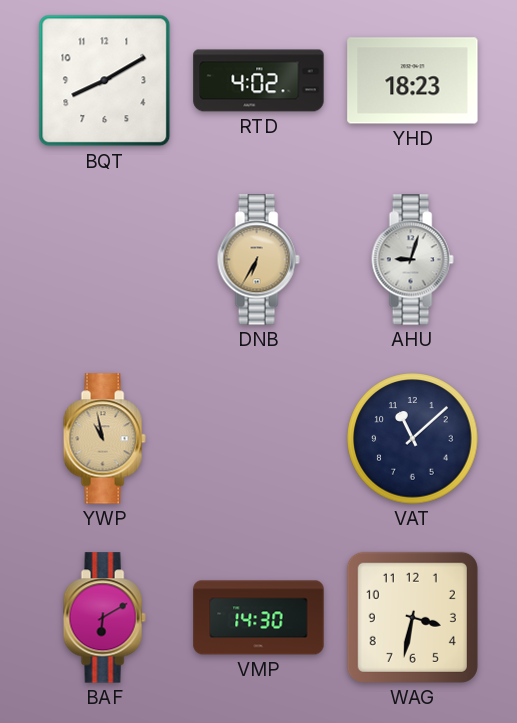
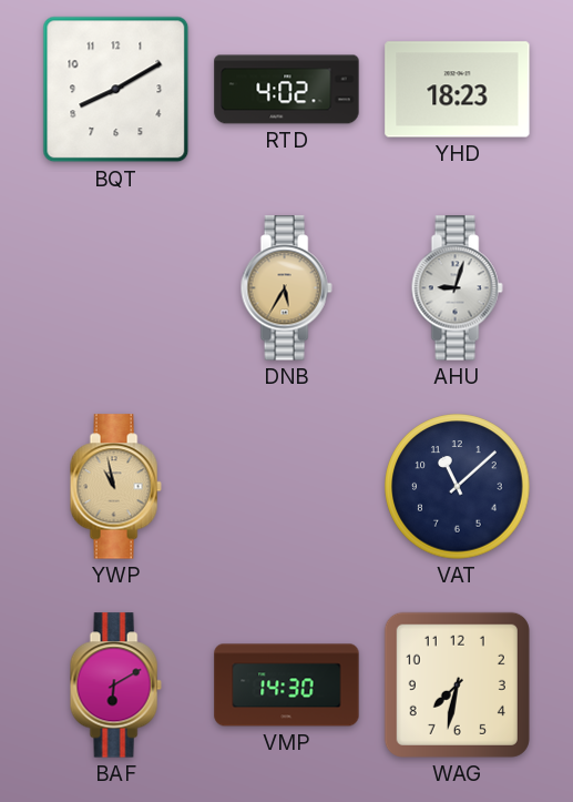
DNB: 6:35 -> 5:35
WAG: 3:32 -> 7:32
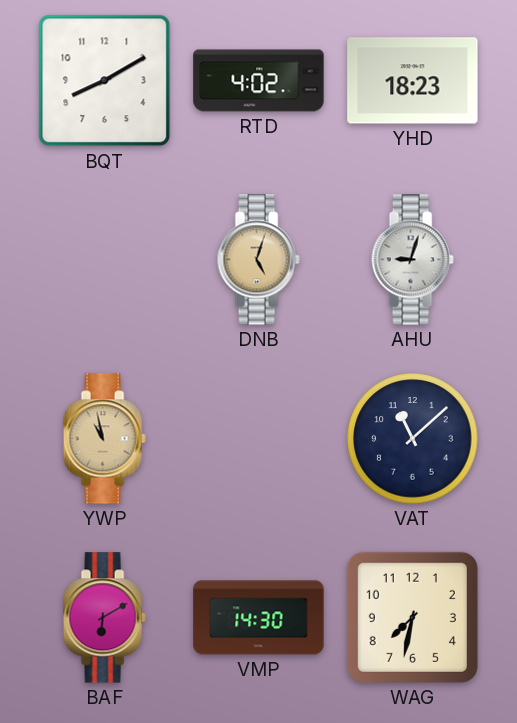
DNB: 5:35 -> 5:03
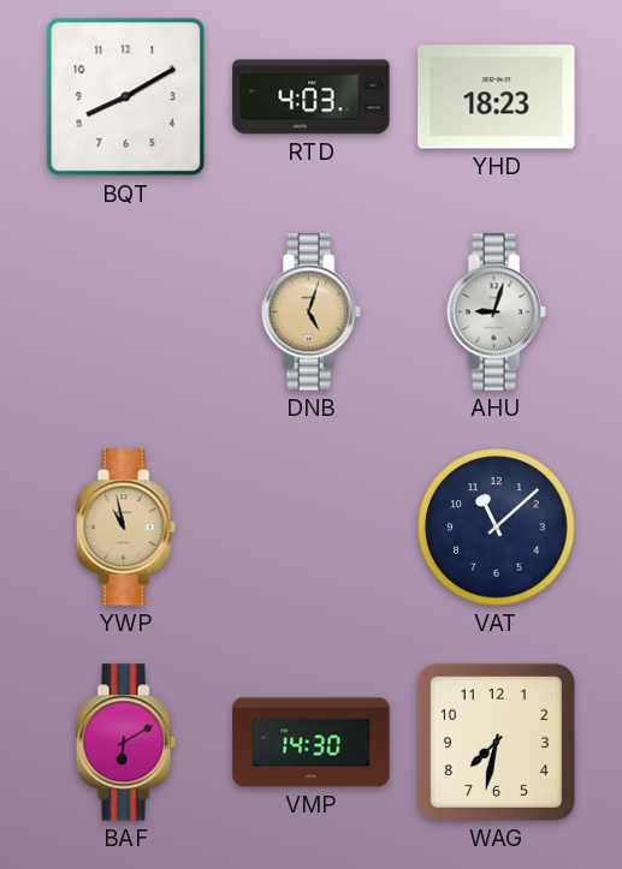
RTD: 4:02 -> 4:03
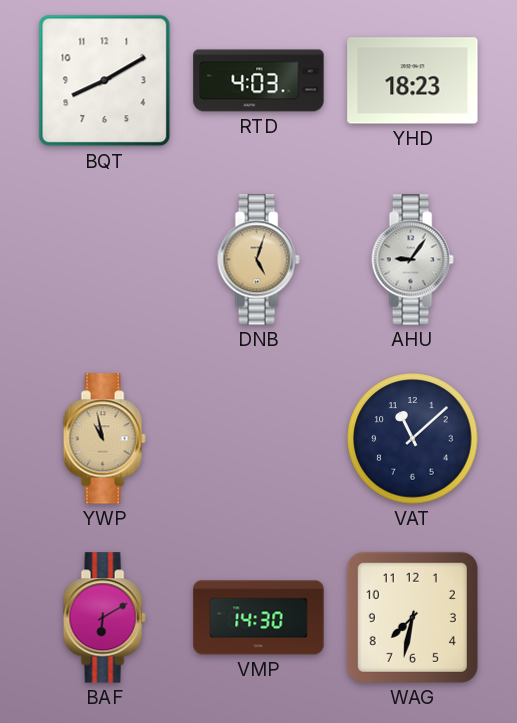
AHU: 9:03 -> 9:06
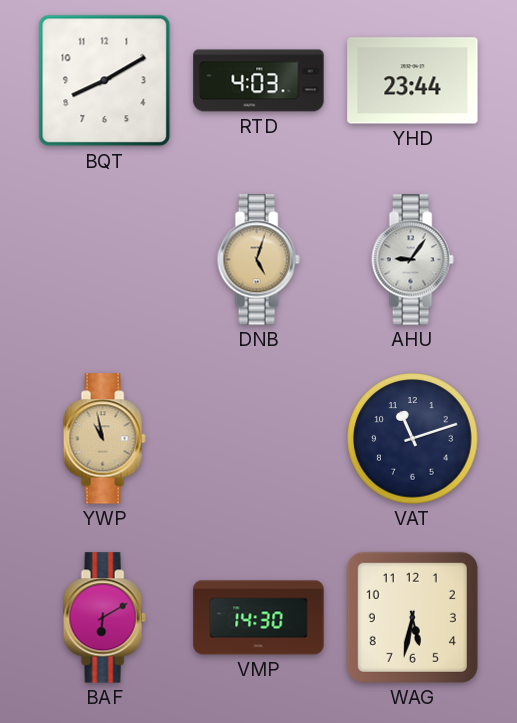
YHD: 18:23 -> 23:44
VAT: 11:08 -> 11:12
WAG: 7:32 -> 5:32
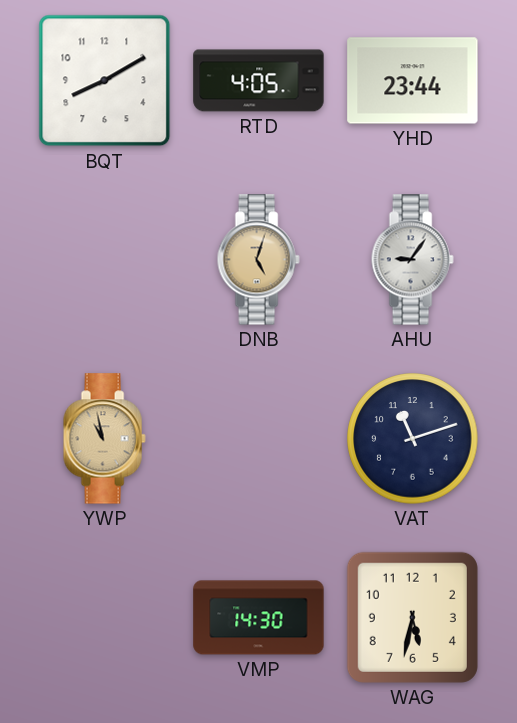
RTD: 4:03 -> 4:05
BAF: 6:10 -> none
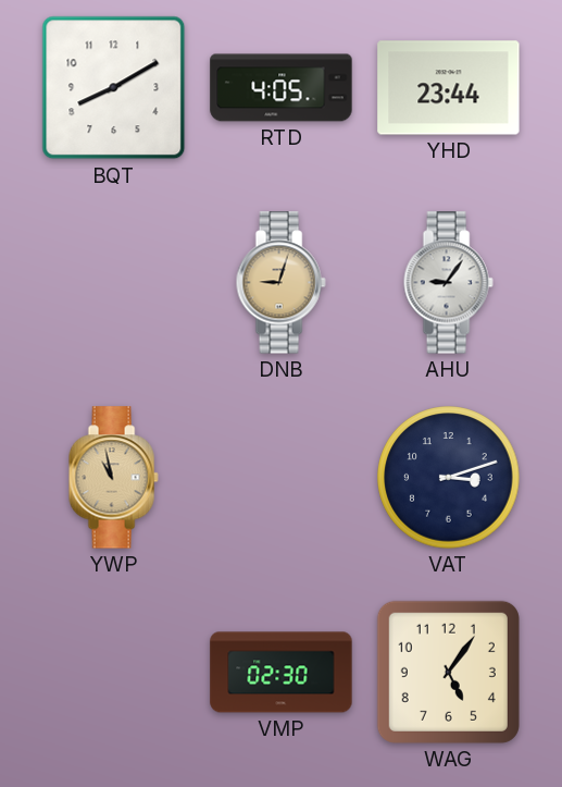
DNB: 5:03 -> 9:03
VAT: 11:12 -> 3:12
VMP: 14:30 -> 02:30
WAG: 5:32 -> 5:06
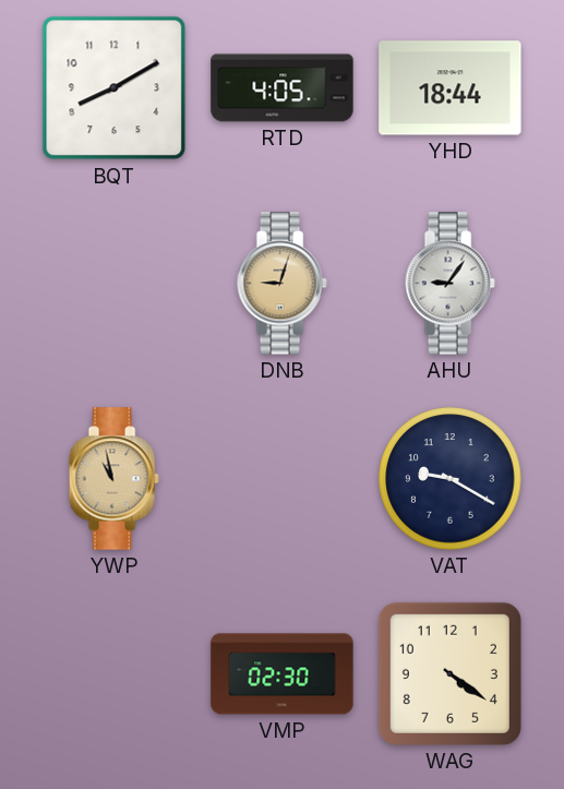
YHD: 23:44 -> 18:44
VAT: 3:12 -> 9:20
WAG: 5:06 -> 4:21
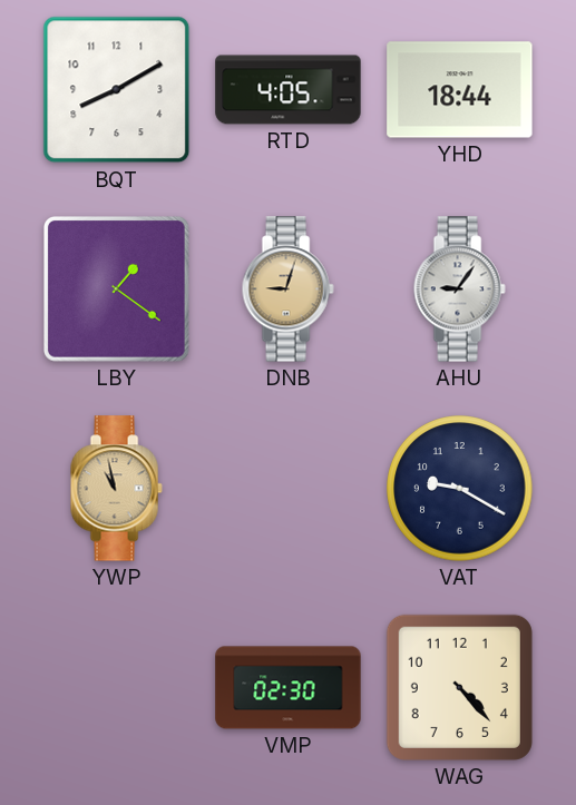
LBY: none -> 1:21
WAG: 4:21 -> 4:23
